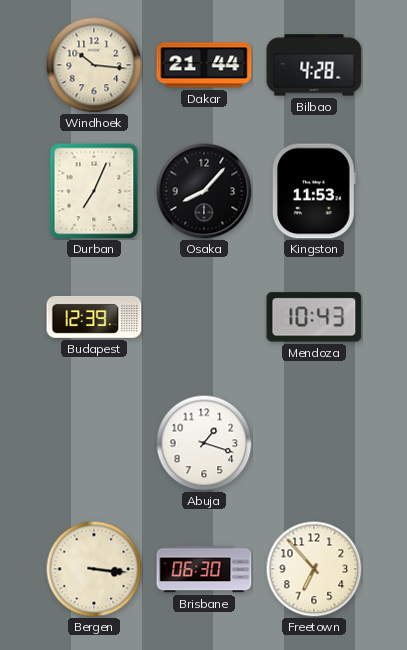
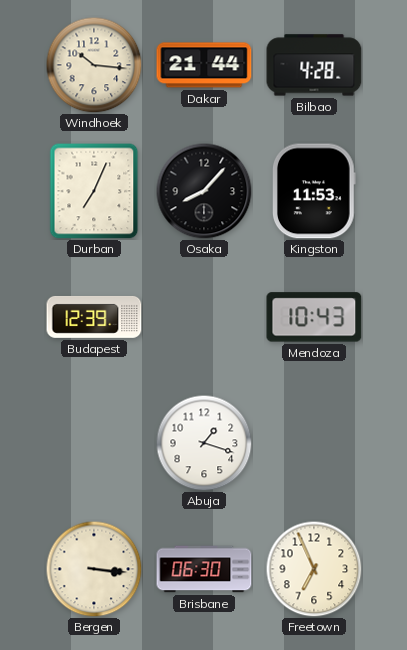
Freetown: 6:53 -> 6:56
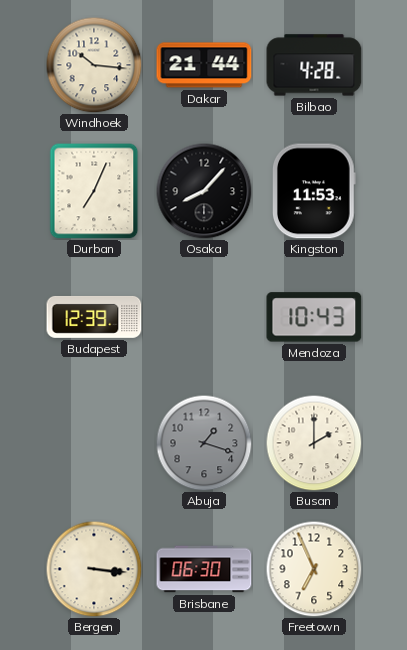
Abuja dial: white -> grey
Busan: none -> 2:00
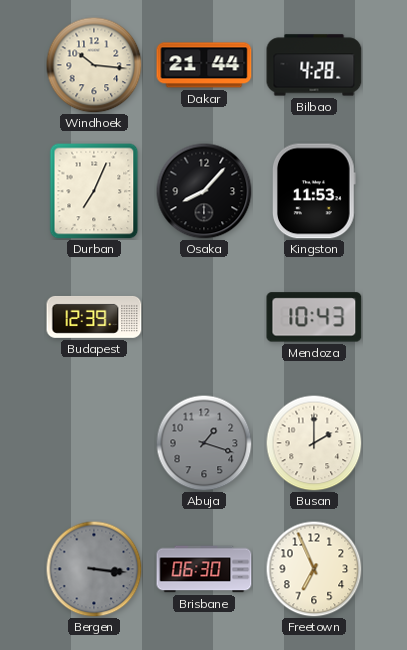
Bergen dial: cream -> grey
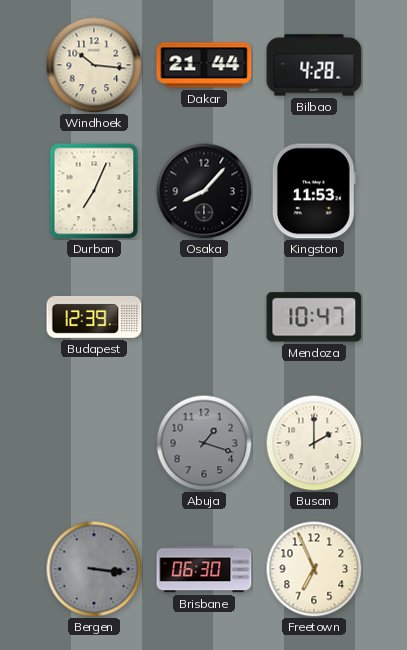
Mendoza: 10:43 -> 10:47
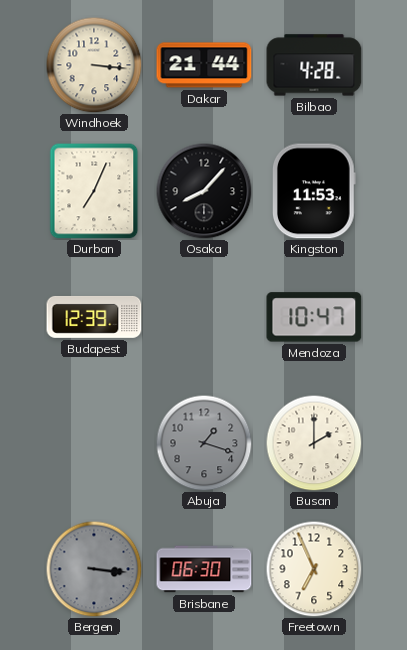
Windhoek: 10:16 -> 3:16
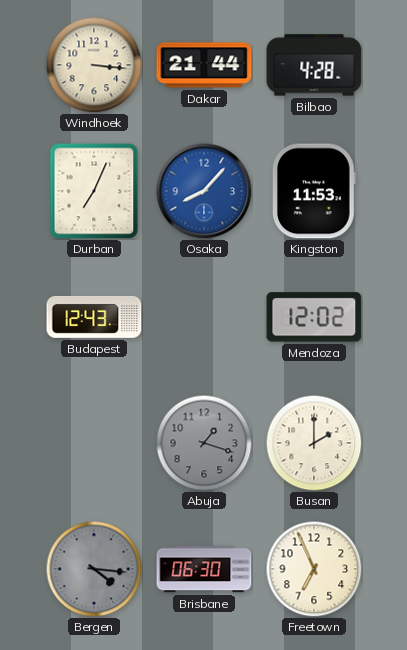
Osaka dial: black -> blue
Budapest: 12:39 -> 12:43
Mendoza: 10:47 -> 12:02
Bergen: 3:16 -> 4:16
